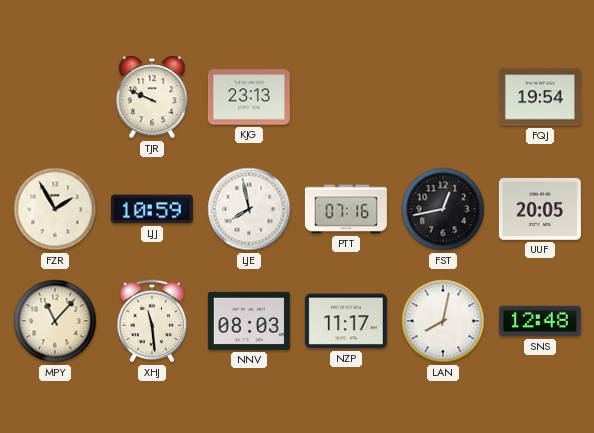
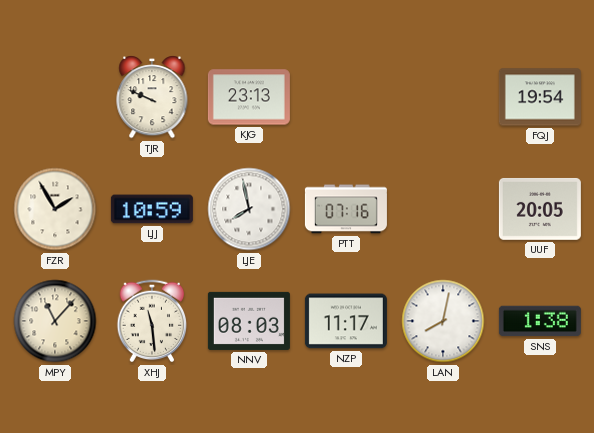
FST: 12:43 -> none
SNS: 12:48 -> 1:38
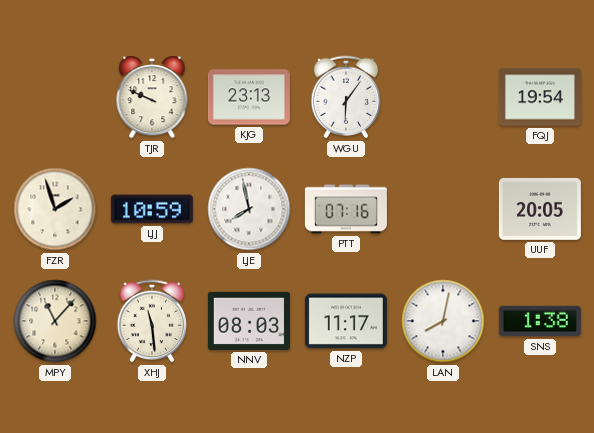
WGU: none -> 6:06
FZR: 1:55 -> 1:57
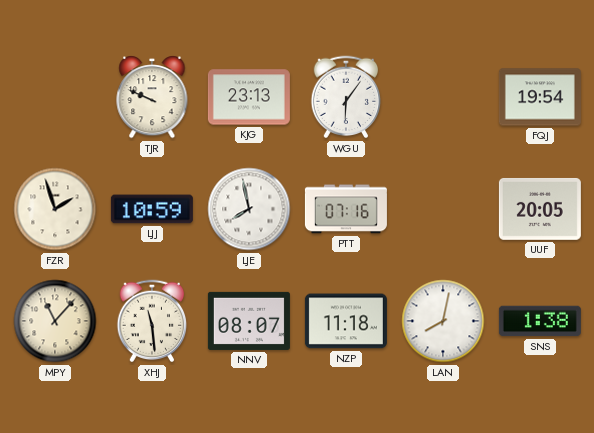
NNV: 08:03 -> 08:07
NZP: 11:17 -> 11:18
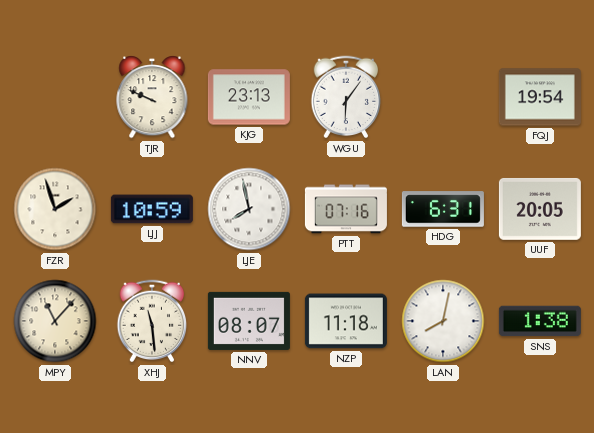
HDG: none -> 6:31
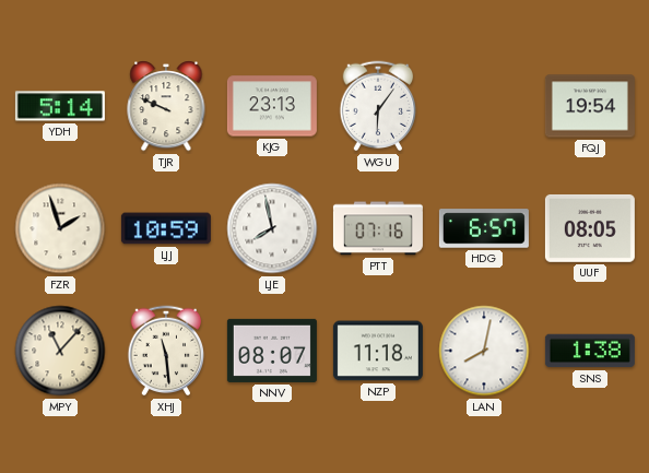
YDH: none -> 5:14
HDG: 6:31 -> 6:57
UUF: 20:05 -> 08:05
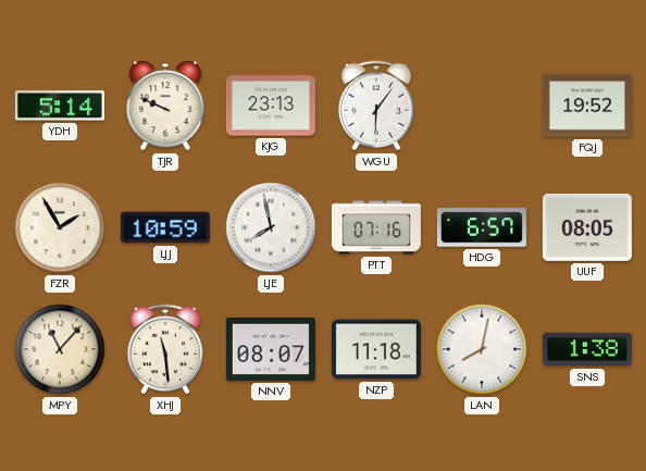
FQJ: 19:54 -> 19:52
FZR: 1:57 -> 1:55
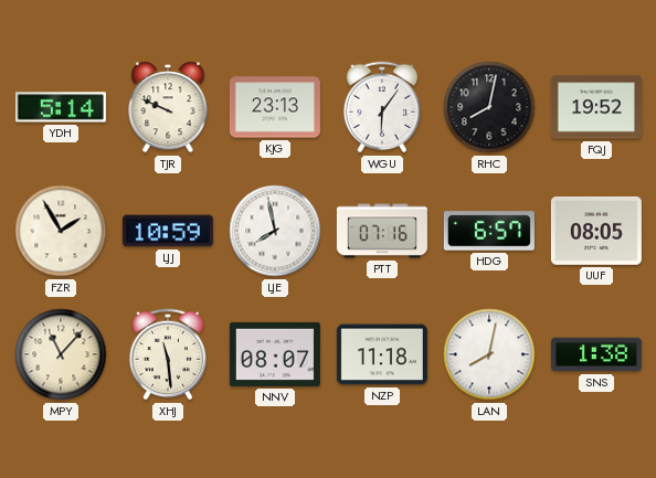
RHC: none -> 8:02
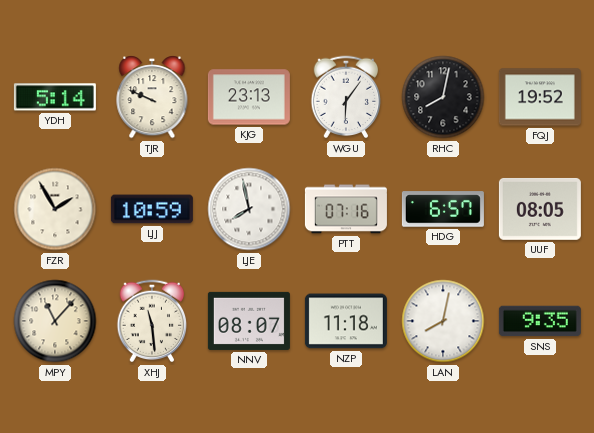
SNS: 1:38 -> 9:35
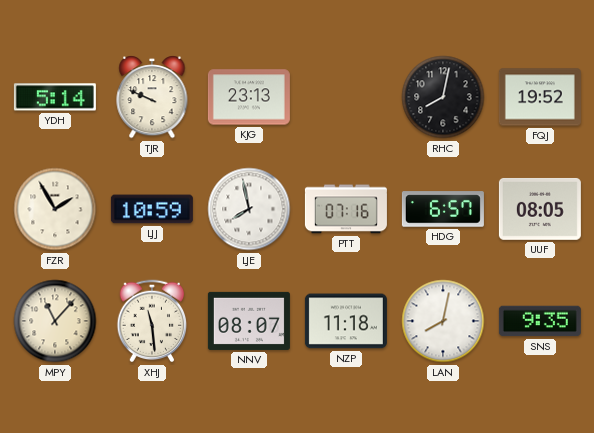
WGU: 6:06 -> none
